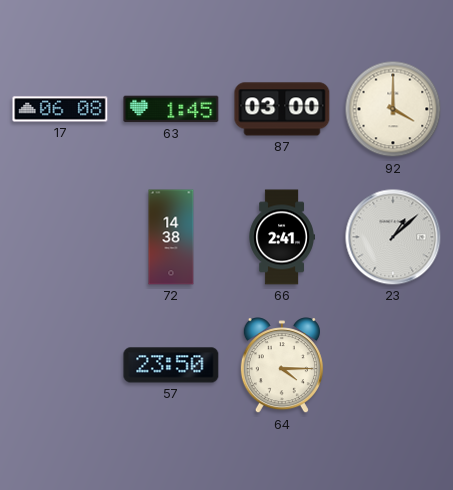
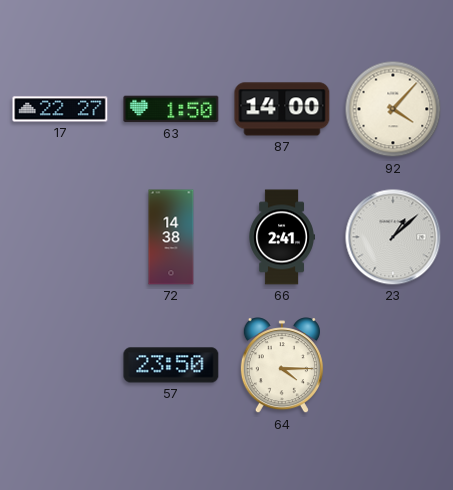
17: 06:08 -> 22:27
63: 1:45 -> 1:50
87: 03:00 -> 14:00
92: 4:00 -> 4:07
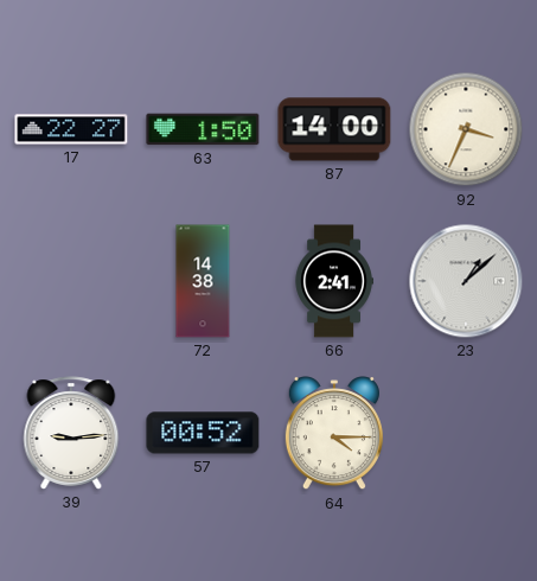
92: 4:07 -> 3:34
39: none -> 9:14
57: 23:50 -> 00:52
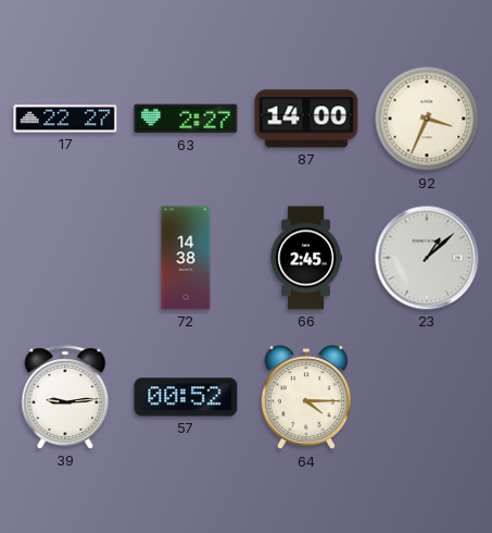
63: 1:50 -> 2:27
66: 2:41 -> 2:45
